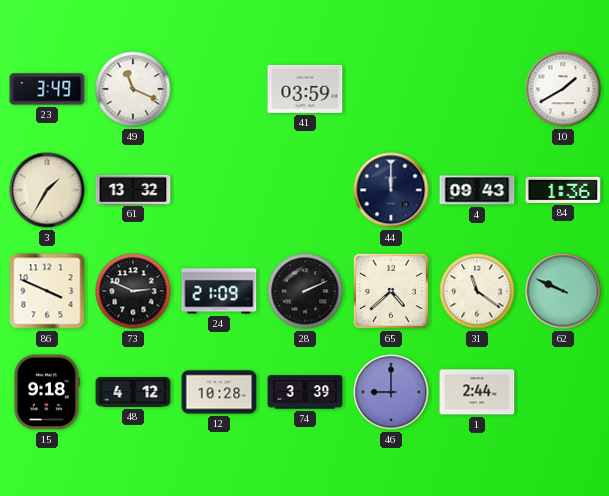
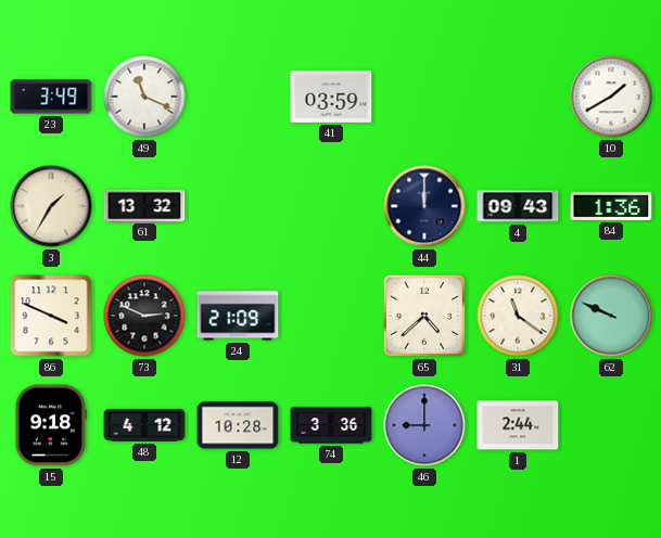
28: 2:11 -> none
74: 3:39 -> 3:36
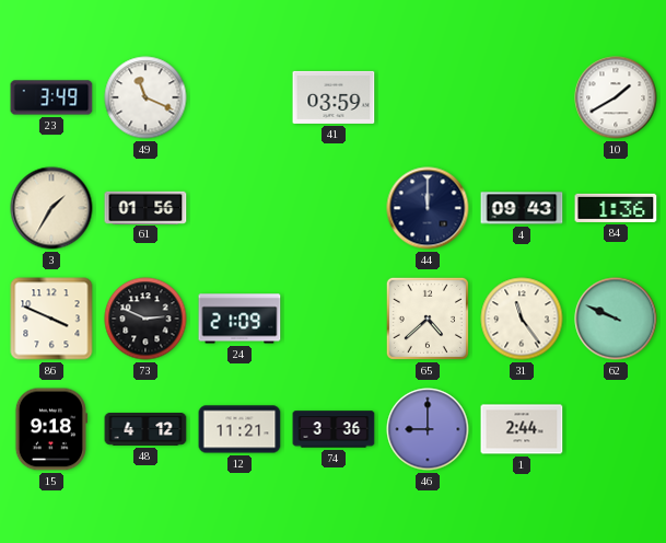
61: 13:32 -> 01:56
31: 11:21 -> 11:24
12: 10:28 -> 11:21
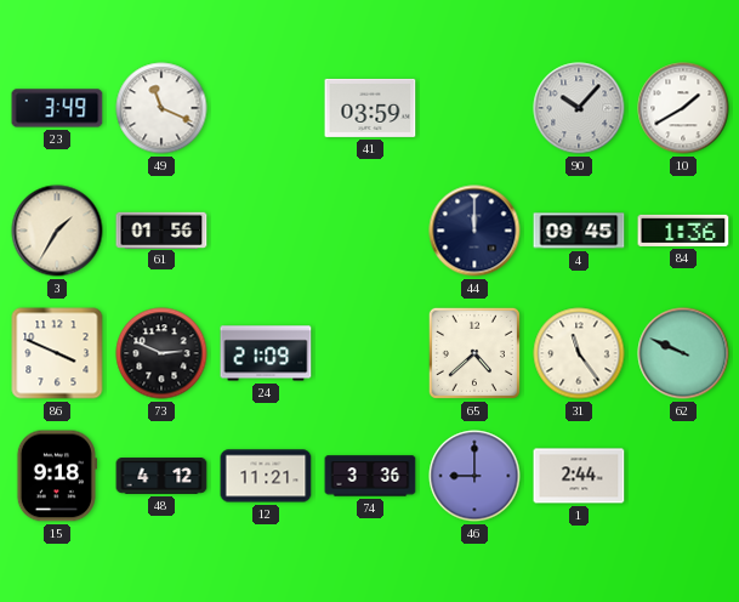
90: none -> 10:07
4: 09:43 -> 09:45
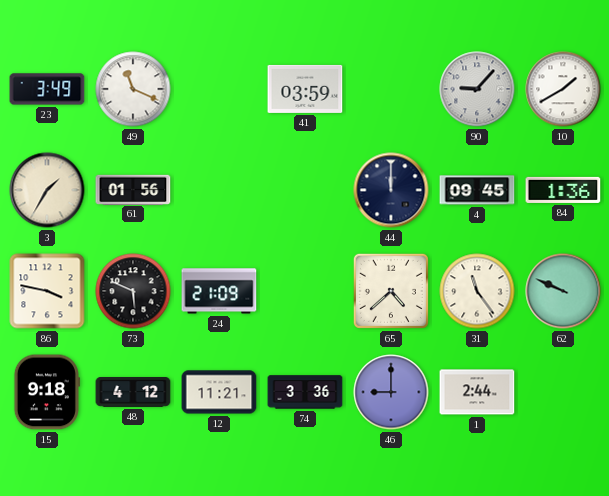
90: 10:07 -> 9:07
86: 3:49 -> 3:47
73: 2:49 -> 5:49
